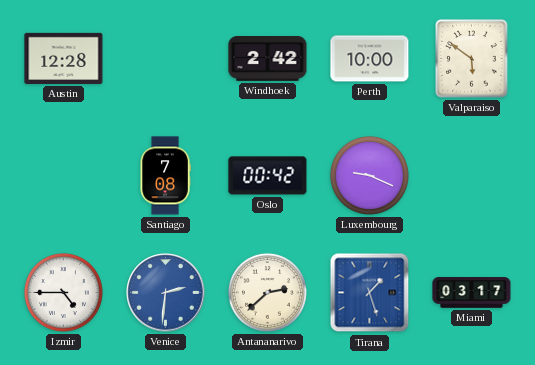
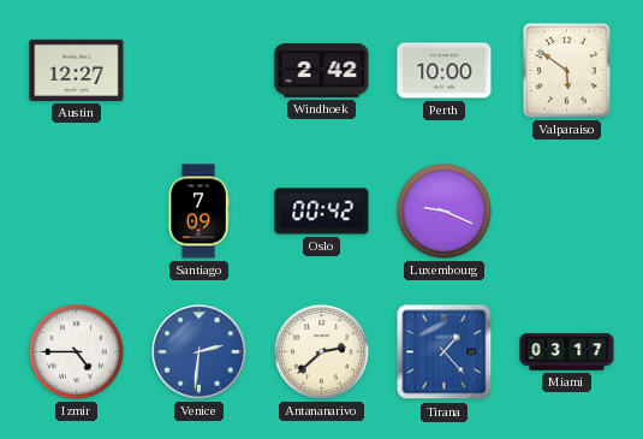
Austin: 12:28 -> 12:27
Santiago: 7:08 -> 7:09
Tirana: 1:27 -> 1:23
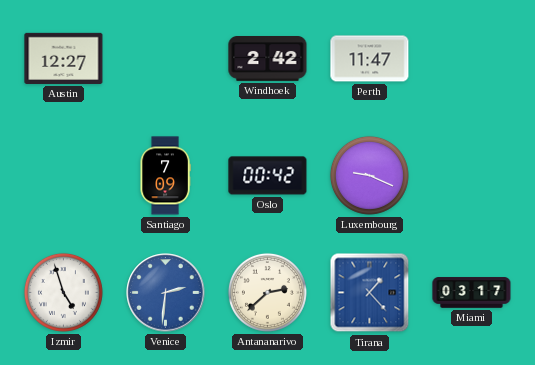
Perth: 10:00 -> 11:47
Valparaiso: 5:51 -> none
Izmir: 4:45 -> 4:57
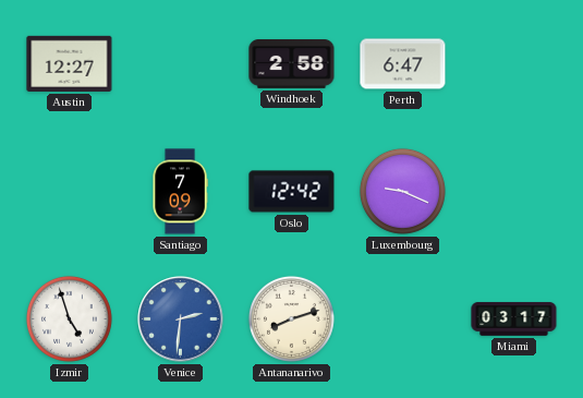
Windhoek: 2:42 -> 2:58
Perth: 11:47 -> 6:47
Oslo: 00:42 -> 12:42
Antananarivo: 2:38 -> 8:12
Tirana: 1:23 -> none
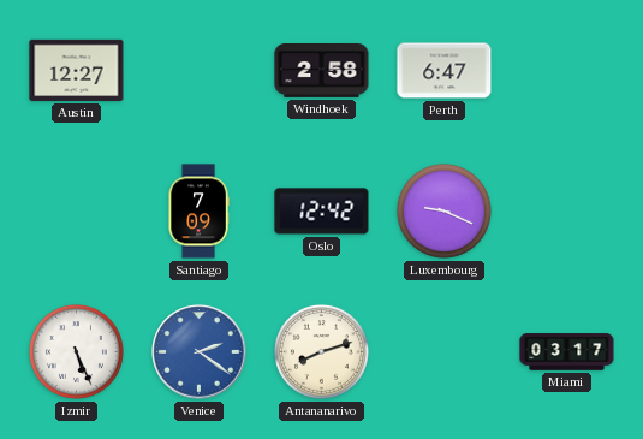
Izmir: 4:57 -> 5:26
Venice: 2:31 -> 2:21
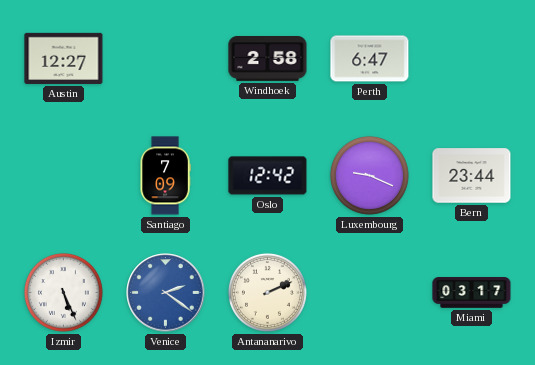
Bern: none -> 23:44
Antananarivo: 8:12 -> 2:11
